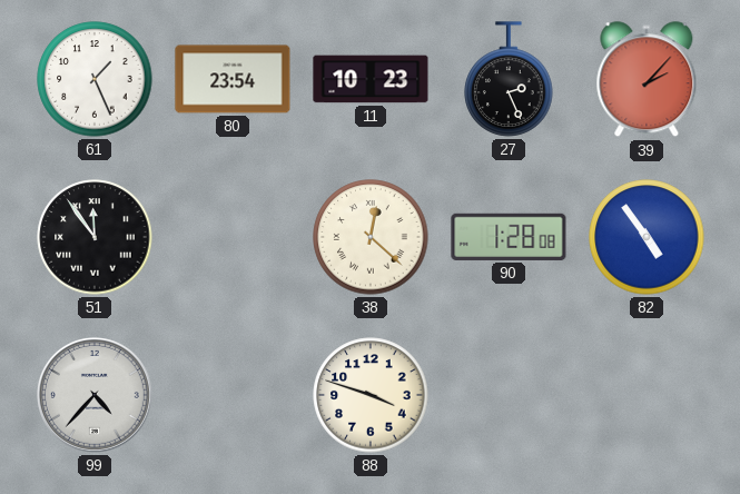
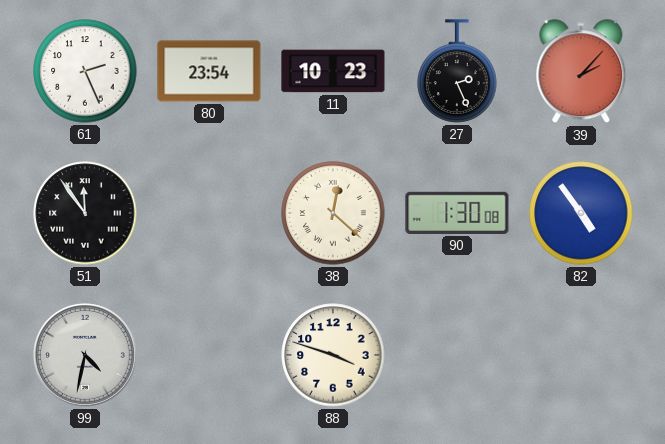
61: 1:26 -> 2:26
90: 1:28 -> 1:30
99: 4:37 -> 4:32
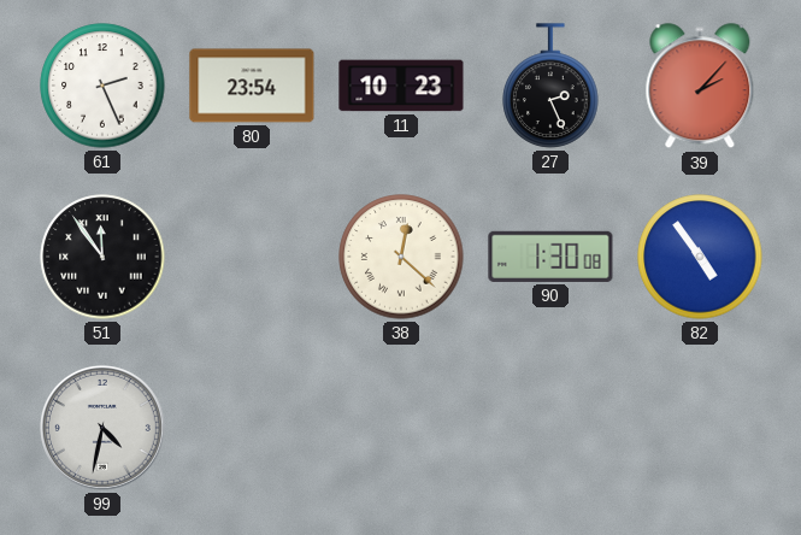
88: 3:48 -> none
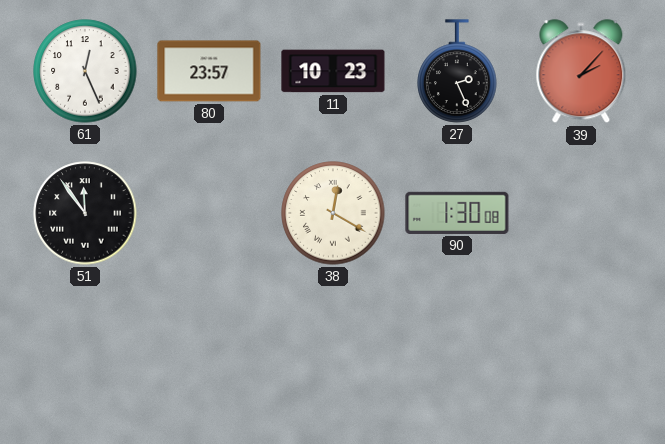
61: 2:26 -> 12:26
80: 23:54 -> 23:57
38: 12:22 -> 12:20
82: 4:54 -> none
99: 4:32 -> none
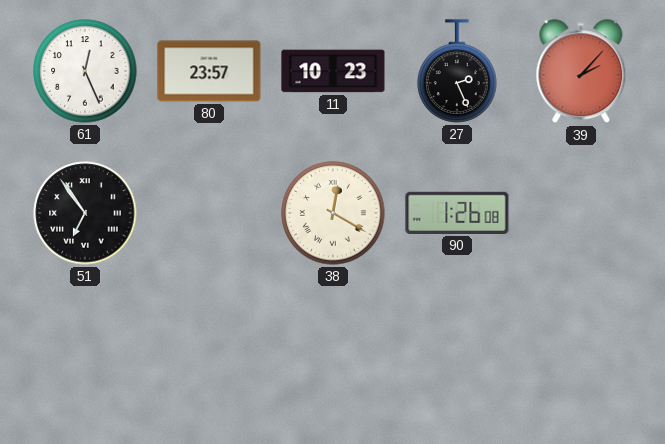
51: 11:54 -> 6:54
90: 1:30 -> 1:26
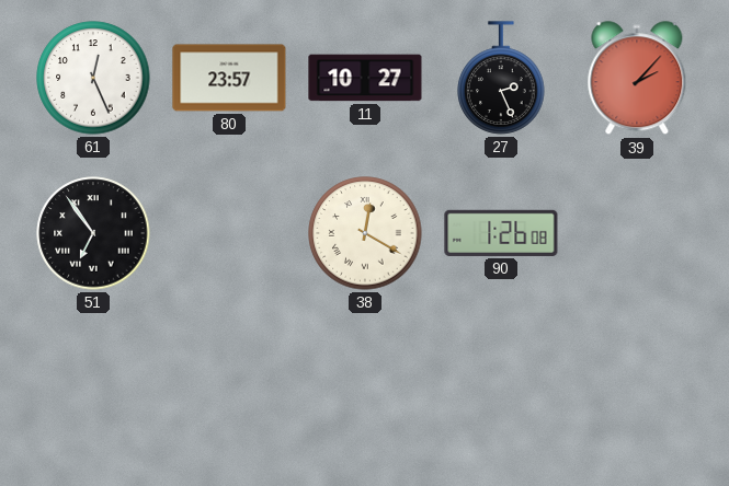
11: 10:23 -> 10:27
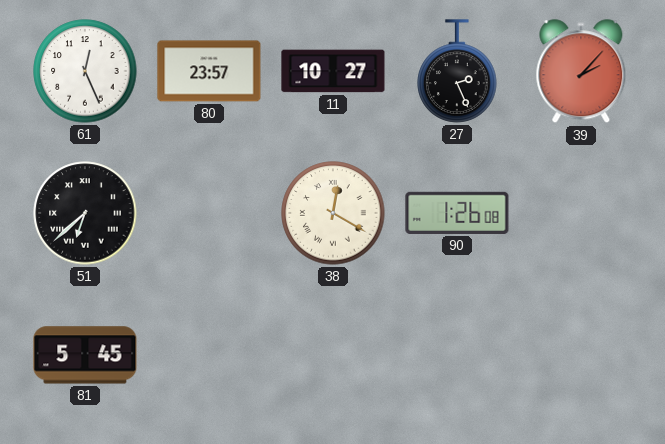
51: 6:54 -> 6:38
81: none -> 5:45
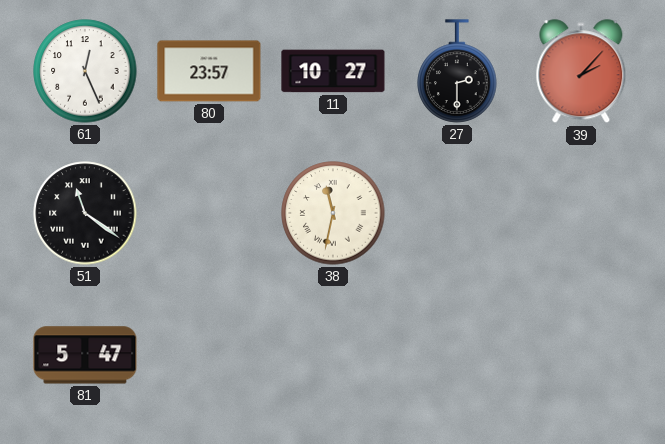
27: 2:26 -> 2:30
51: 6:38 -> 11:21
38: 12:20 -> 11:32
90: 1:26 -> none
81: 5:45 -> 5:47
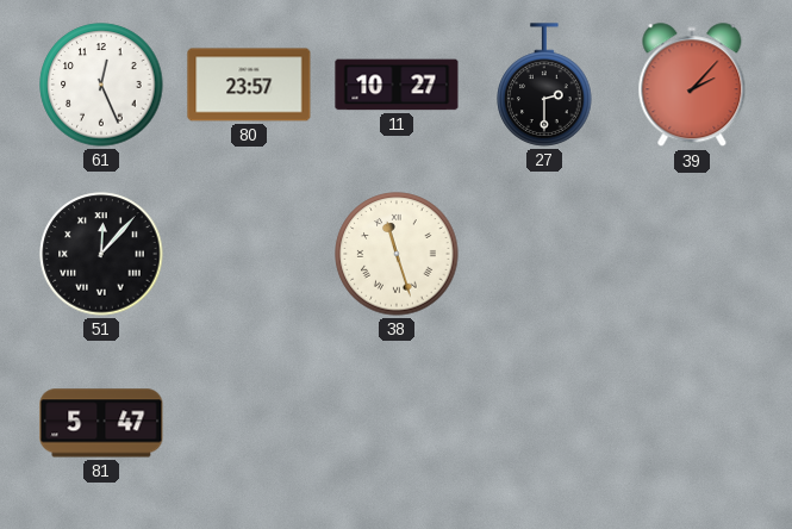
51: 11:21 -> 12:07
38: 11:32 -> 11:27
